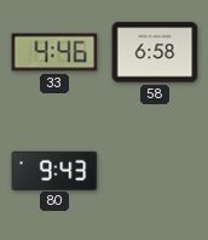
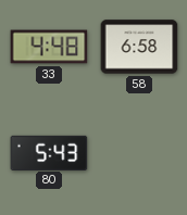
33: 4:46 -> 4:48
80: 9:43 -> 5:43
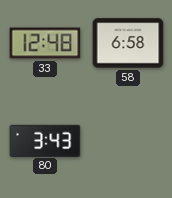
33: 4:48 -> 12:48
80: 5:43 -> 3:43
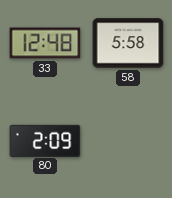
58: 6:58 -> 5:58
80: 3:43 -> 2:09
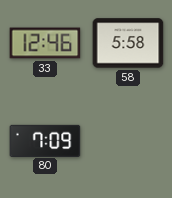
33: 12:48 -> 12:46
80: 2:09 -> 7:09
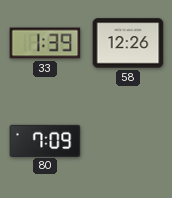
33: 12:46 -> 1:39
58: 5:58 -> 12:26
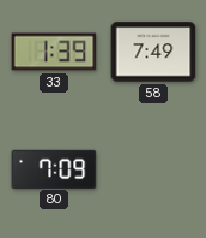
58: 12:26 -> 7:49
